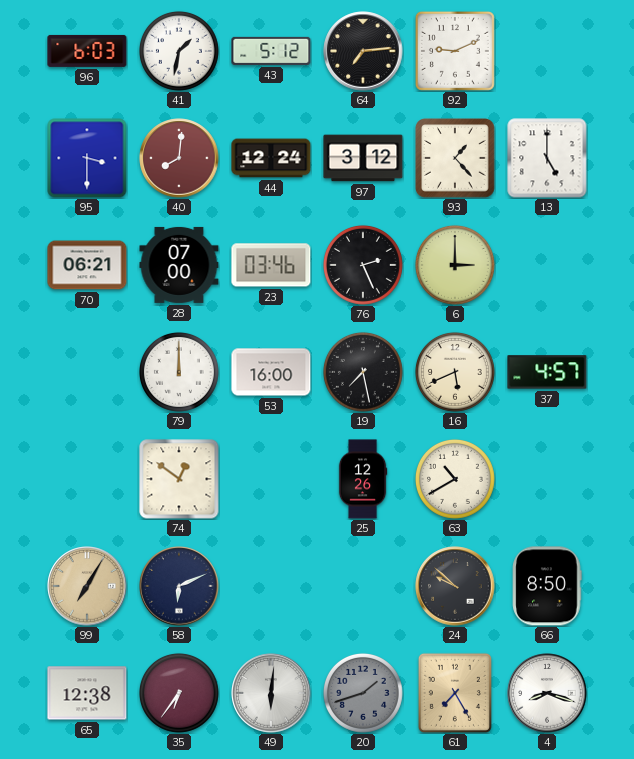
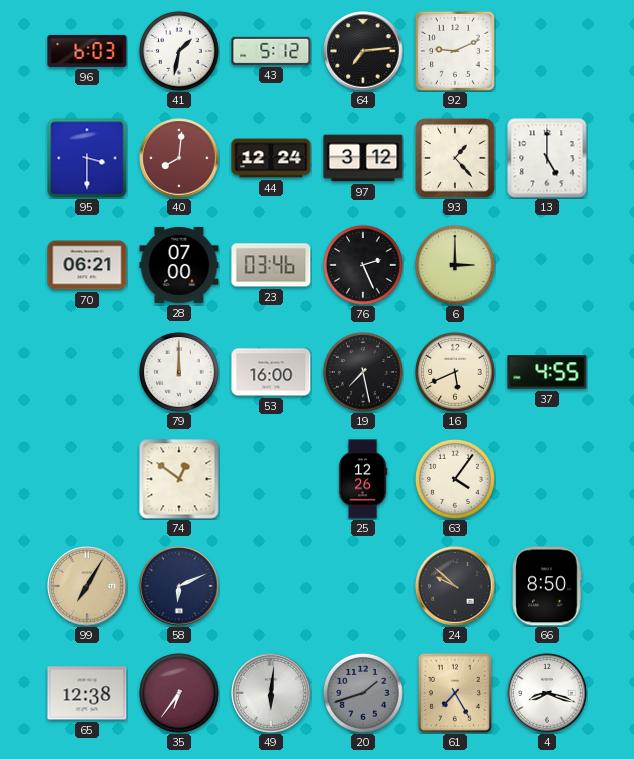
37: 4:57 -> 4:55
63: 10:40 -> 4:06
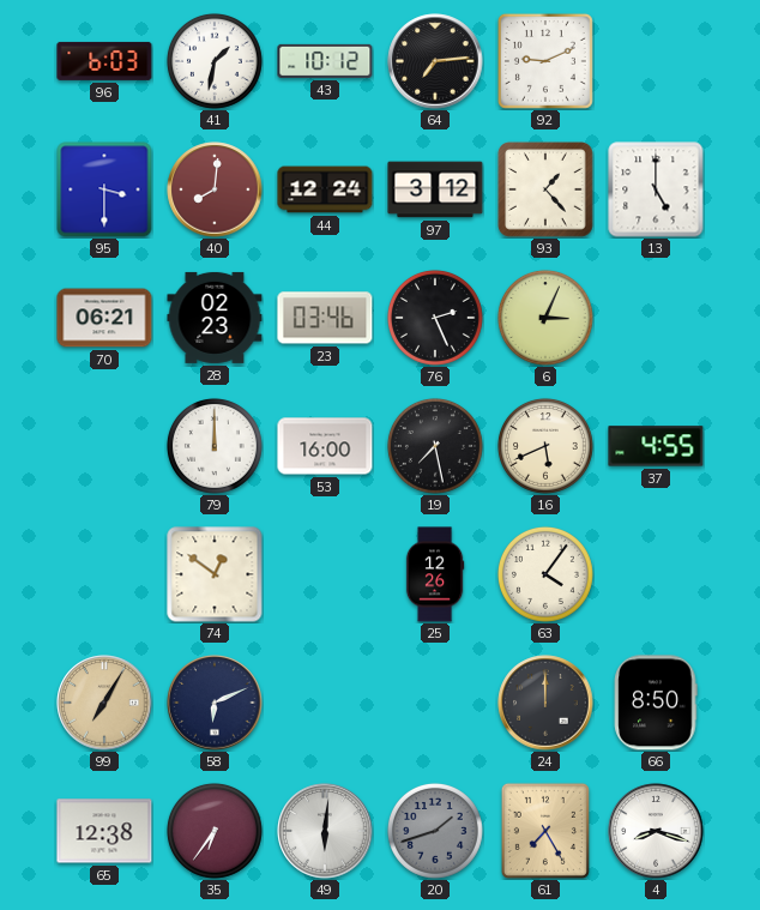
43: 5:12 -> 10:12
28: 07:00 -> 02:23
6: 3:00 -> 3:04
24: 9:52 -> 12:00
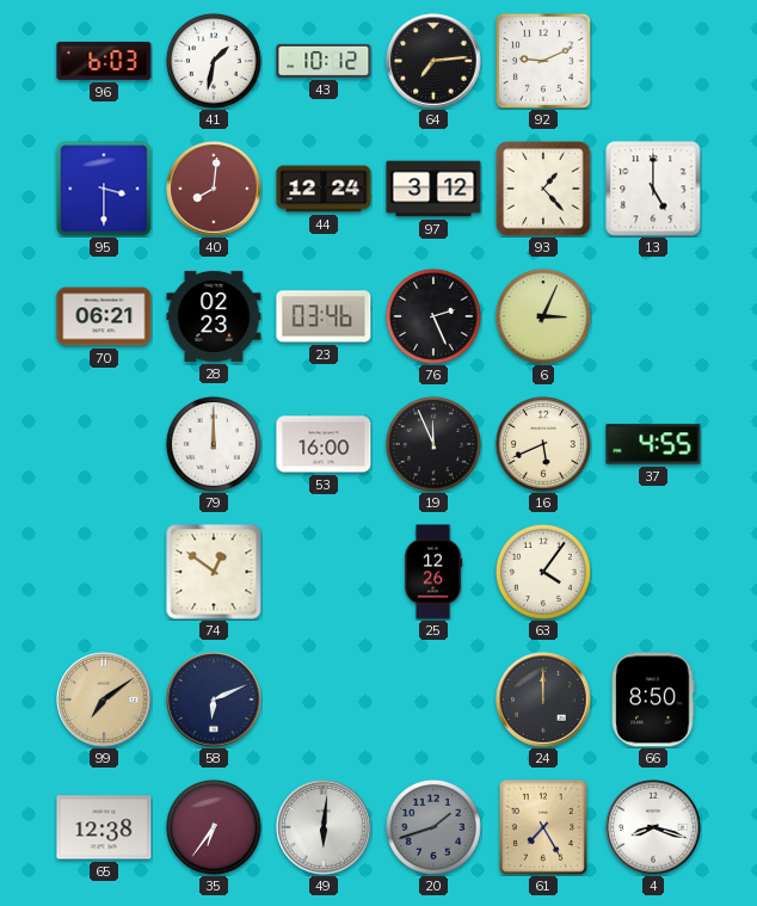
19: 7:28 -> 11:56
99: 7:05 -> 7:09
